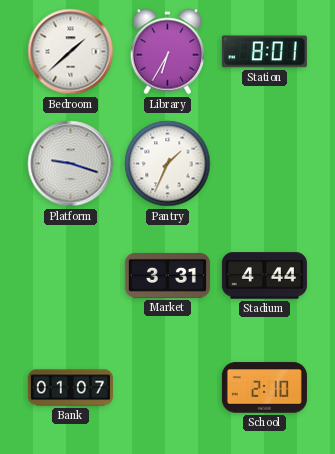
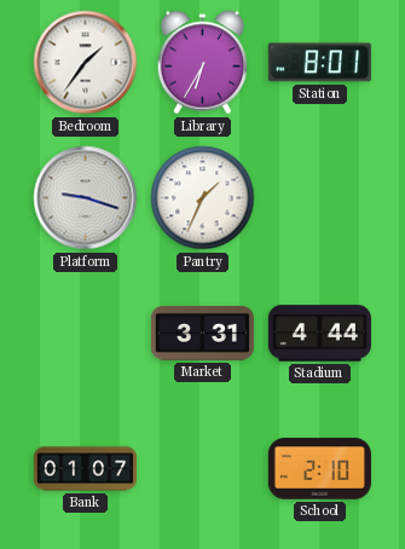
Bedroom: 1:38 -> 1:36
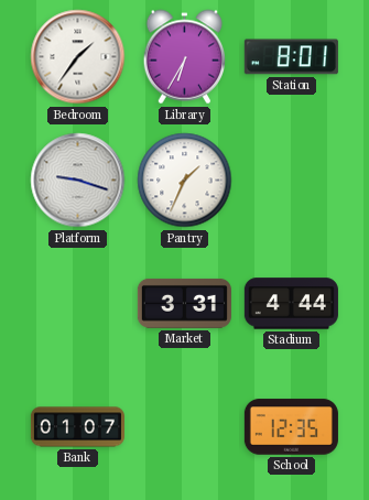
School: 2:10 -> 12:35
